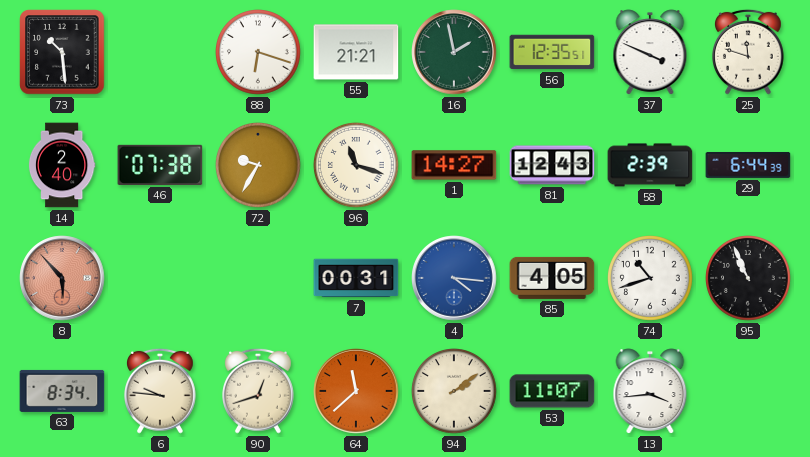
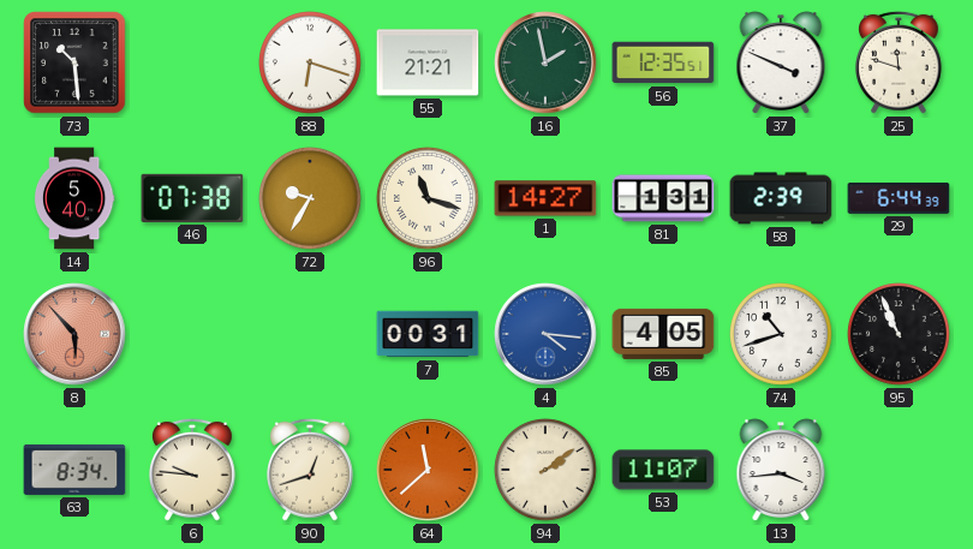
14: 2:40 -> 5:40
81: 12:43 -> 1:31
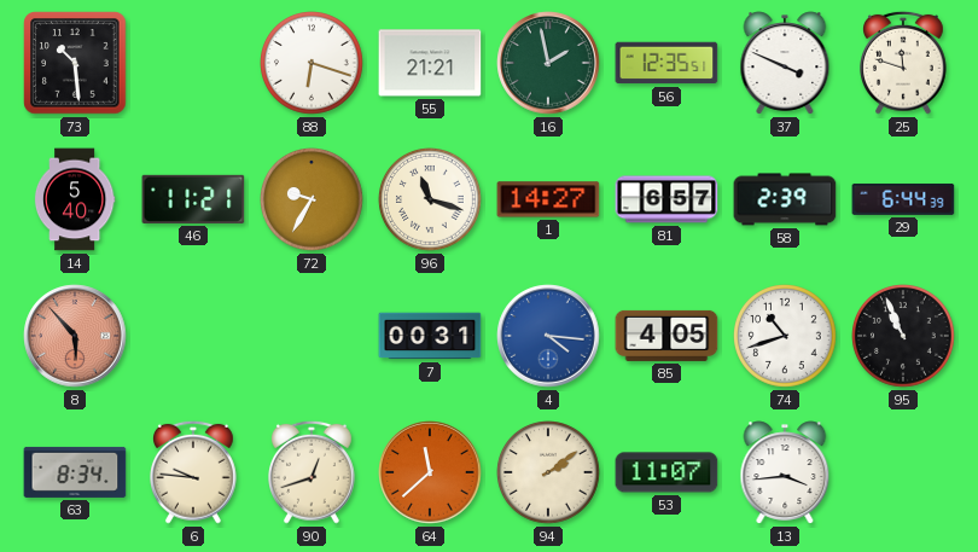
46: 07:38 -> 11:21
81: 1:31 -> 6:57
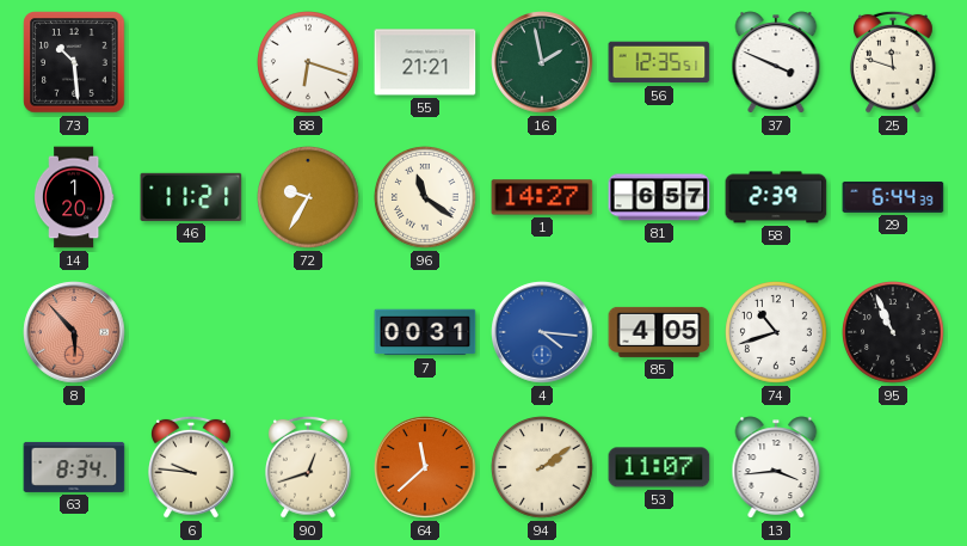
14: 5:40 -> 1:20
96: 11:18 -> 11:21
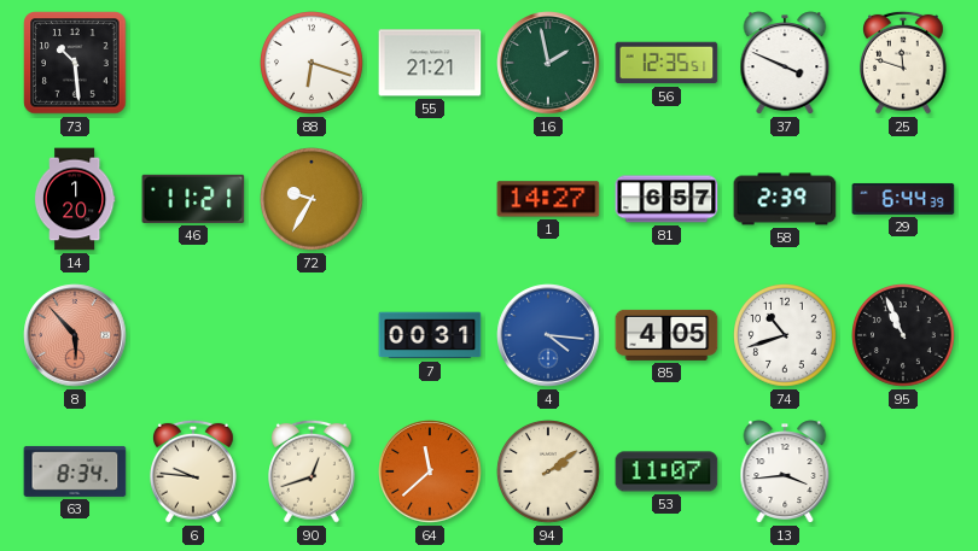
96: 11:21 -> none
